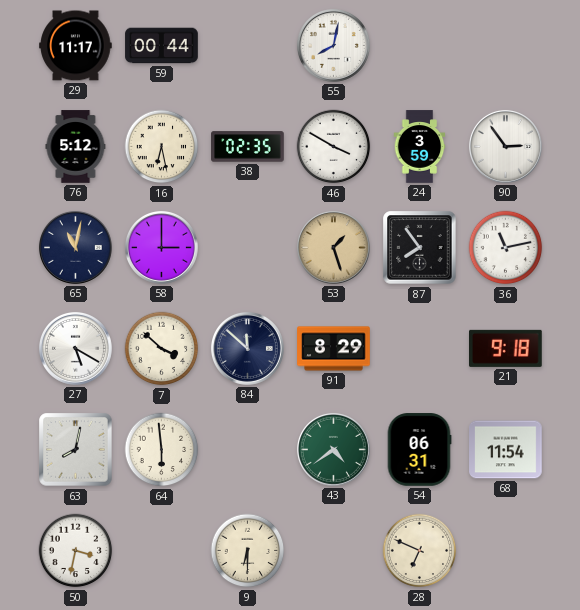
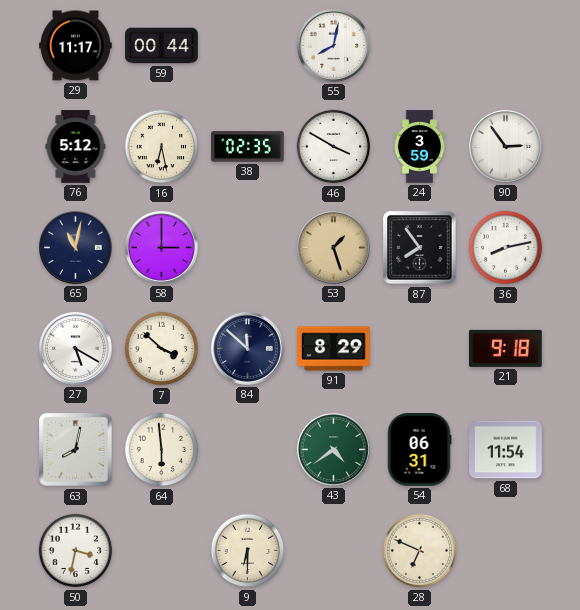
36: 11:13 -> 8:13
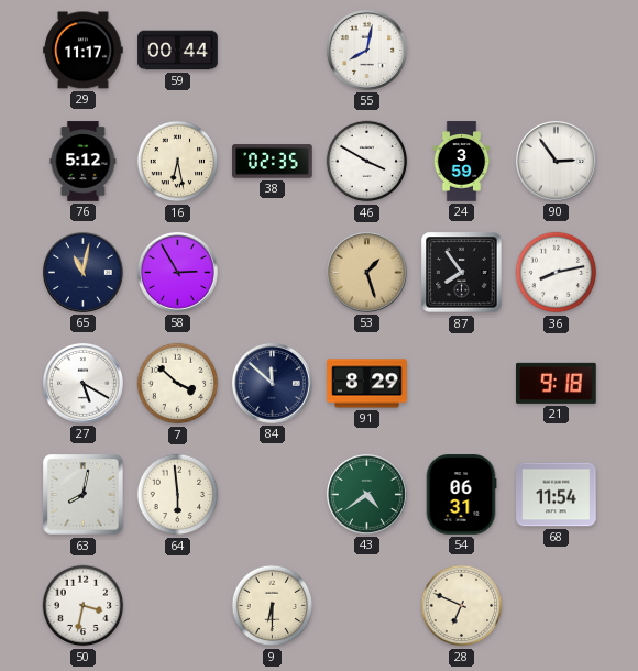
58: 3:00 -> 2:55
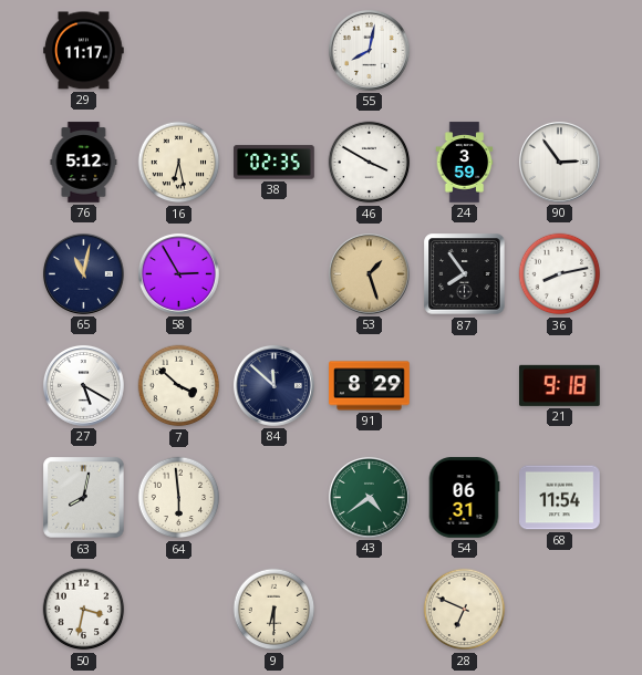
59: 00:44 -> none
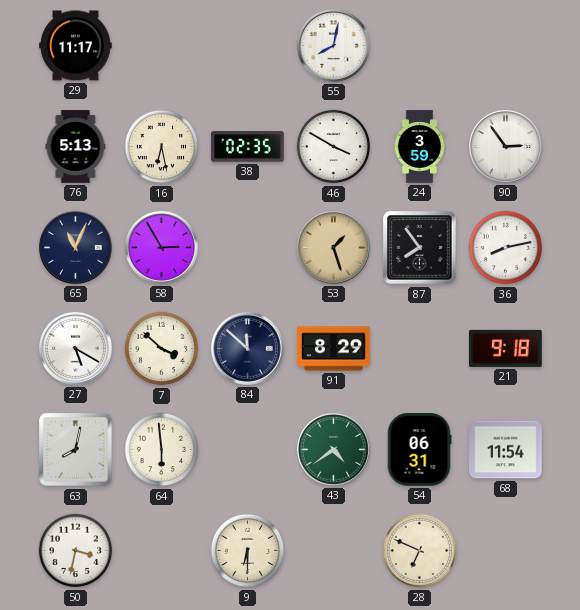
76: 5:12 -> 5:13
65: 11:02 -> 11:04
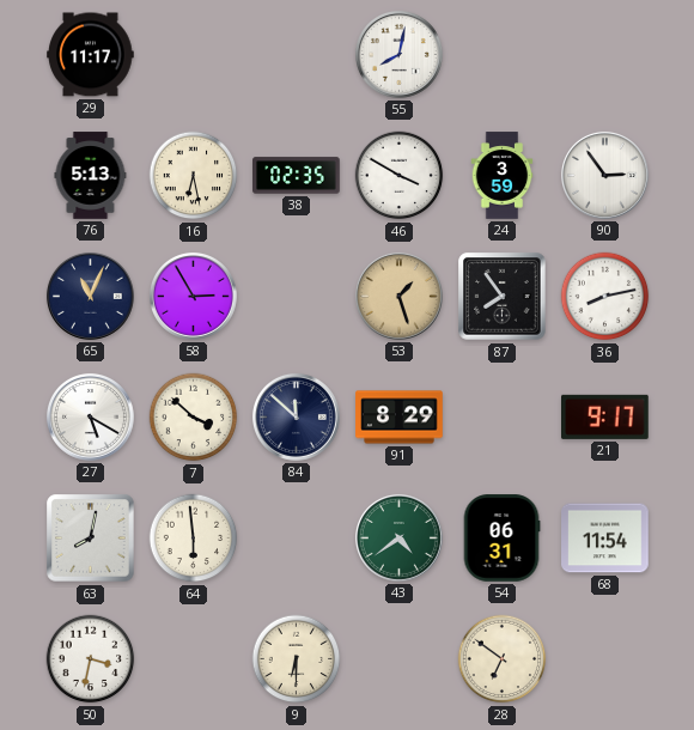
21: 9:18 -> 9:17
28: 6:49 -> 6:51
